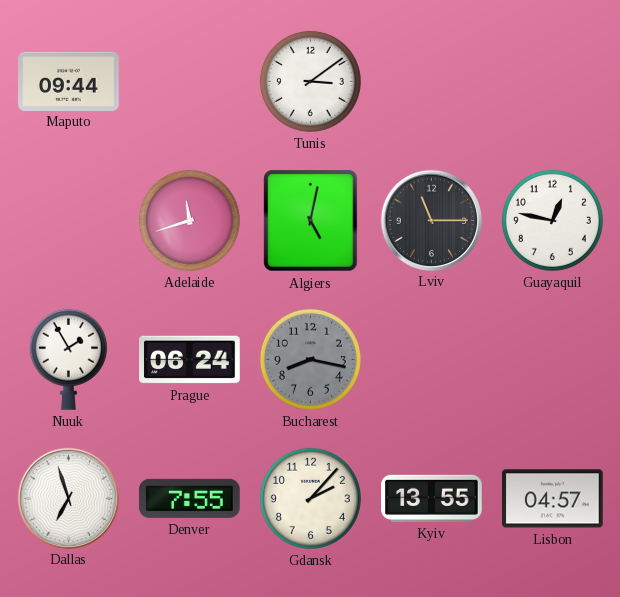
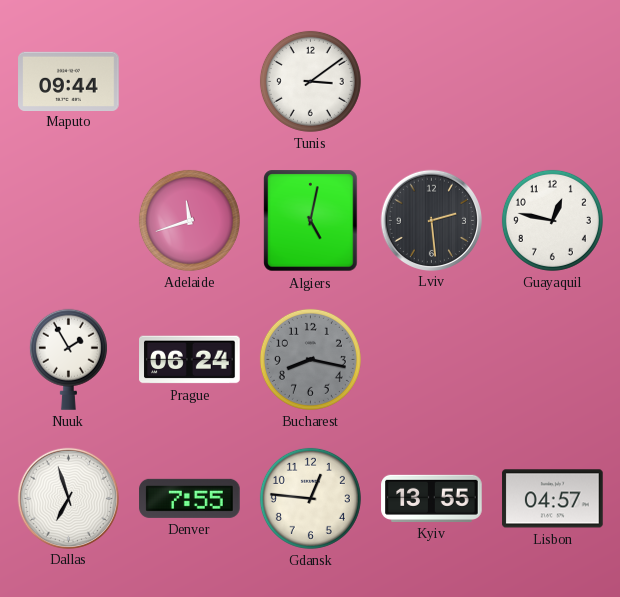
Lviv: 11:15 -> 2:29
Gdansk: 2:07 -> 12:46
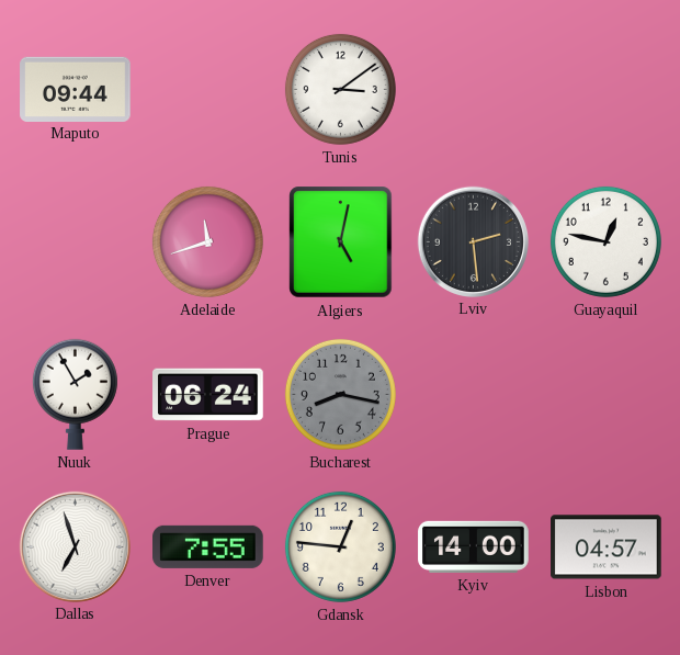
Kyiv: 13:55 -> 14:00
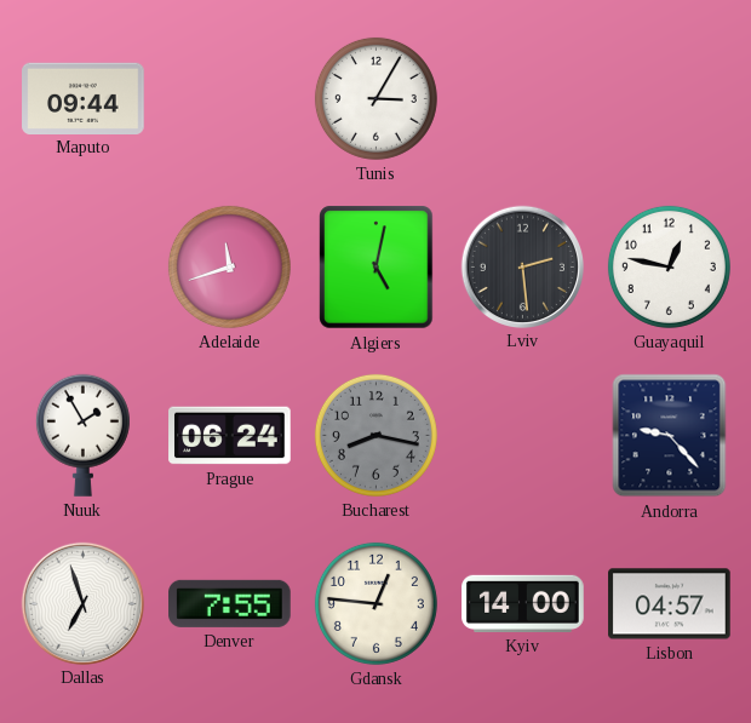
Tunis: 3:09 -> 3:05
Andorra: none -> 9:23
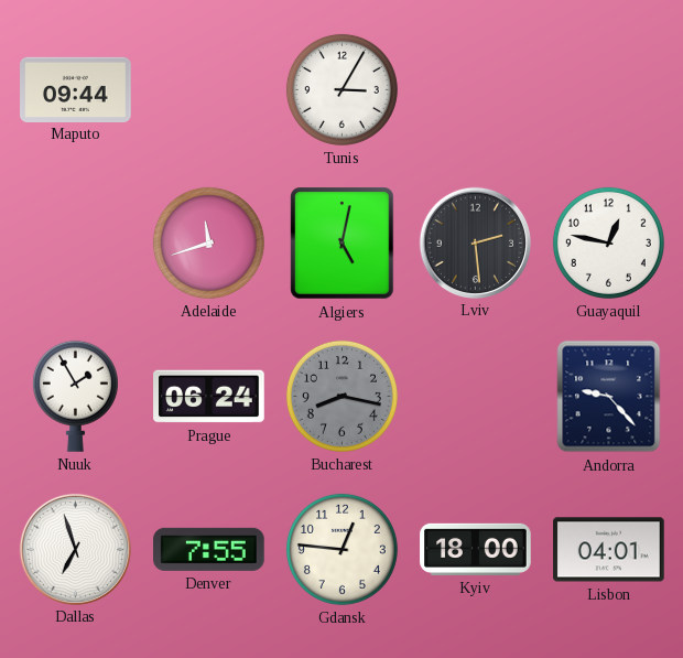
Kyiv: 14:00 -> 18:00
Lisbon: 04:57 -> 04:01
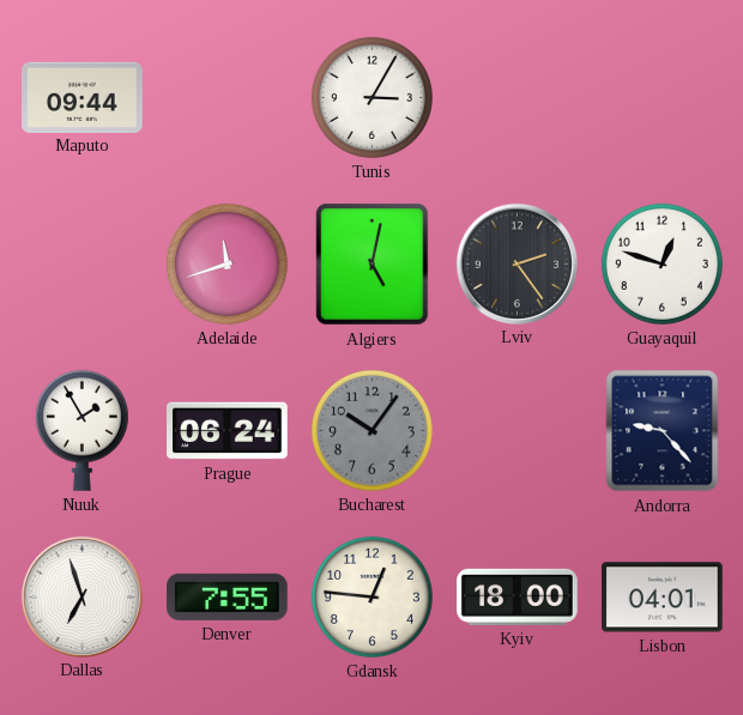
Lviv: 2:29 -> 2:24
Guayaquil: 12:47 -> 12:48
Bucharest: 8:17 -> 10:06
